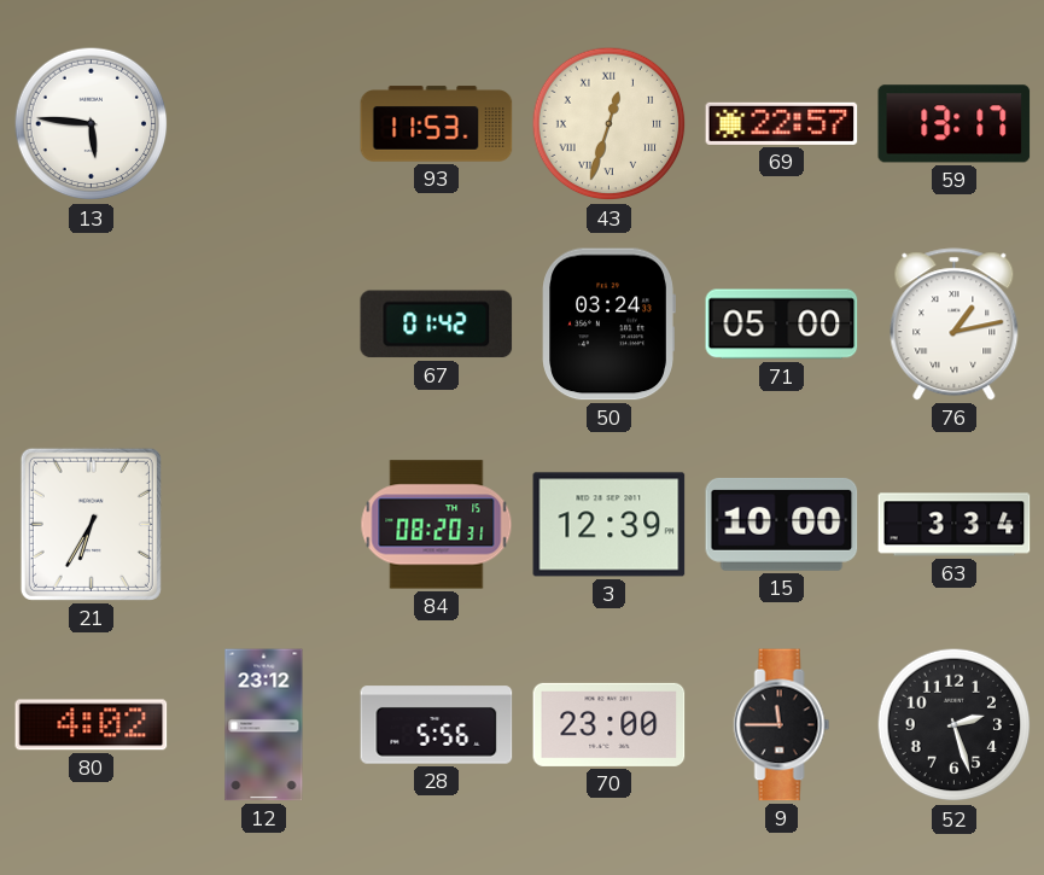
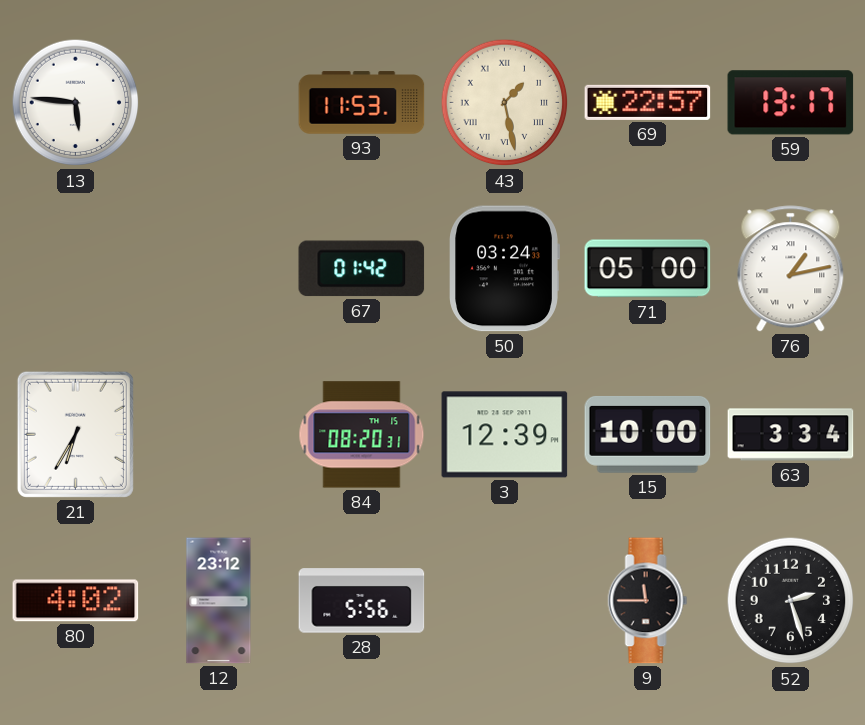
43: 12:33 -> 1:28
70: 23:00 -> none
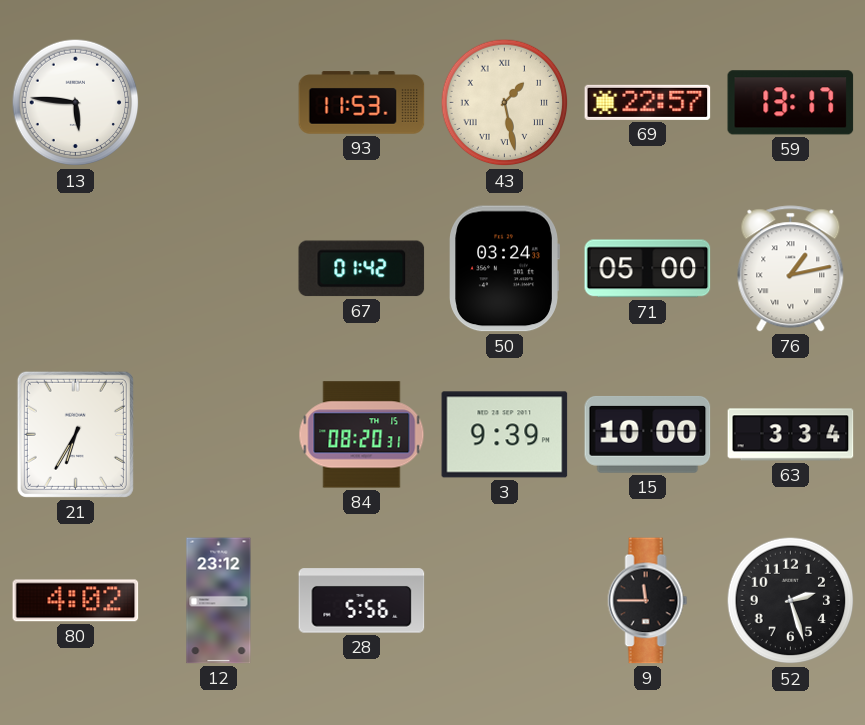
3: 12:39 -> 9:39
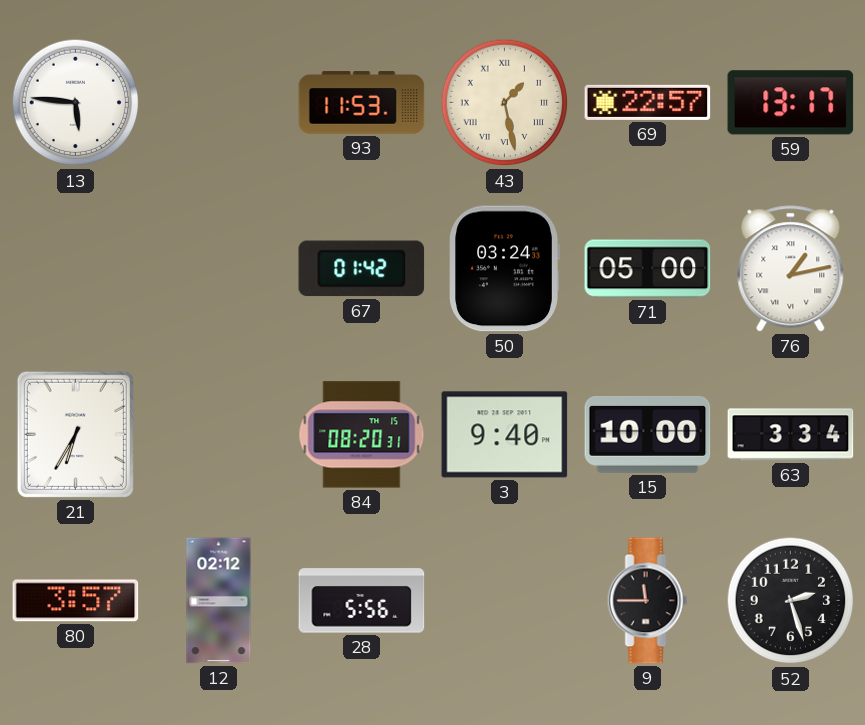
3: 9:39 -> 9:40
80: 4:02 -> 3:57
12: 23:12 -> 02:12
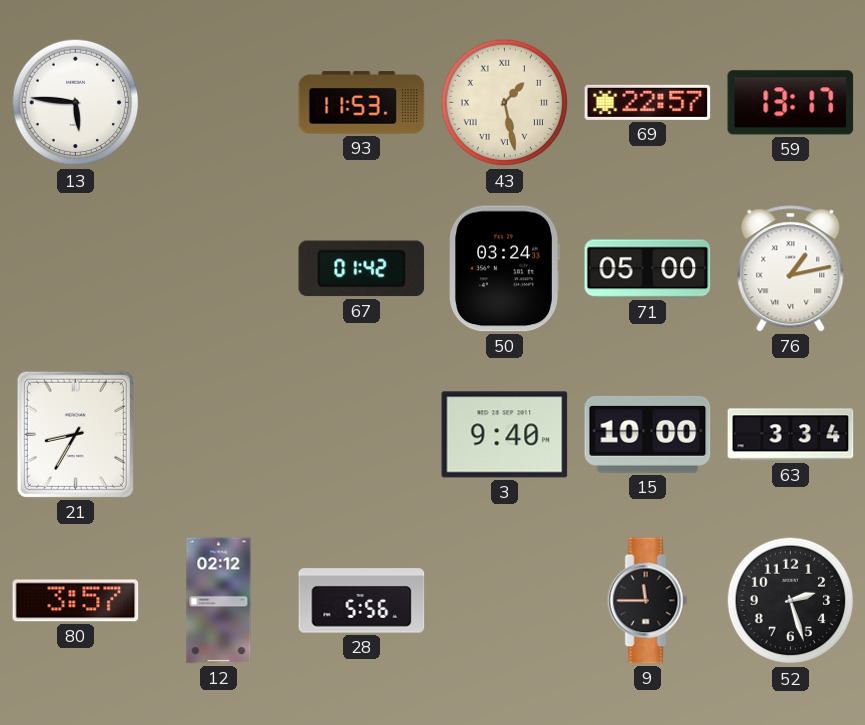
21: 6:35 -> 8:35
84: 08:20 -> none
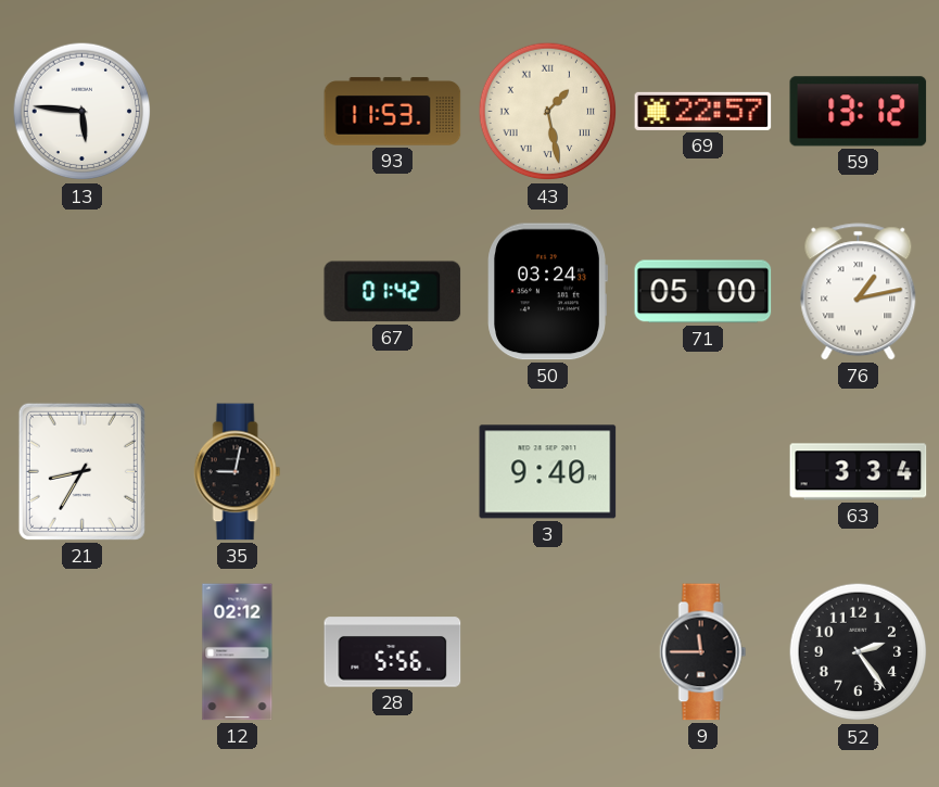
59: 13:17 -> 13:12
35: none -> 9:02
15: 10:00 -> none
80: 3:57 -> none
52: 2:27 -> 2:24
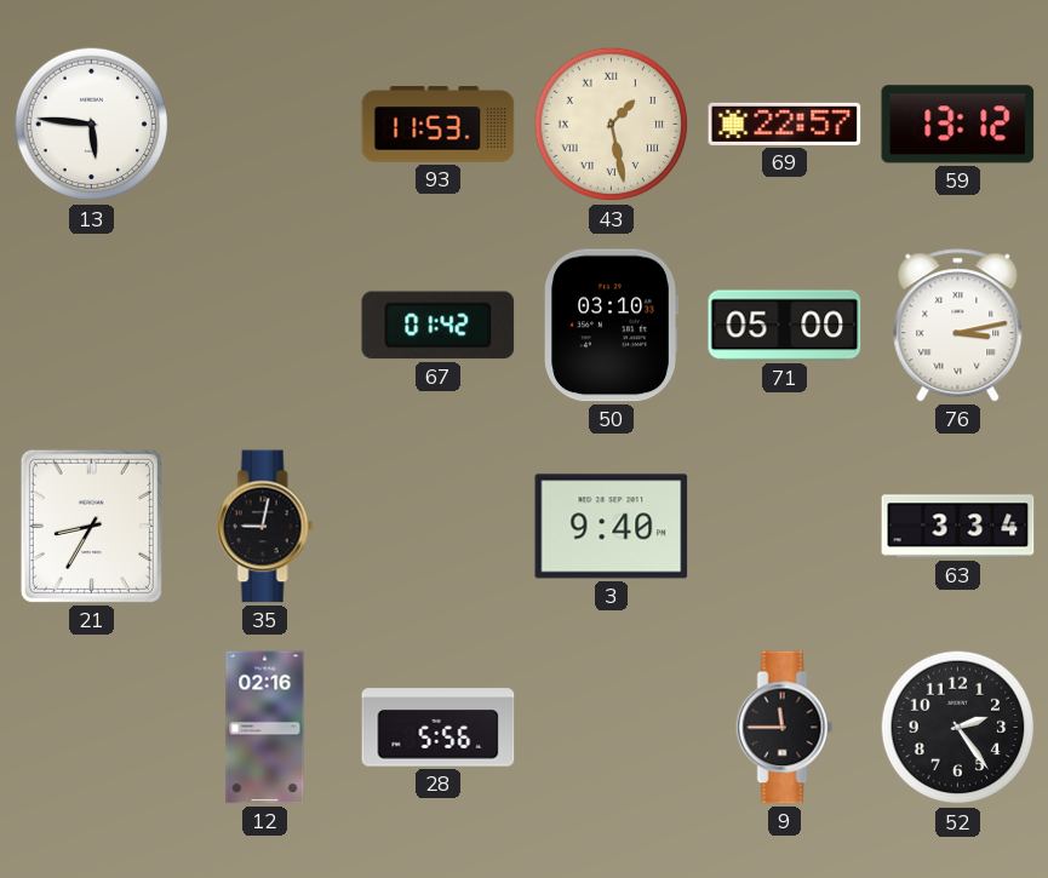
50: 03:24 -> 03:10
76: 1:13 -> 3:13
12: 02:12 -> 02:16
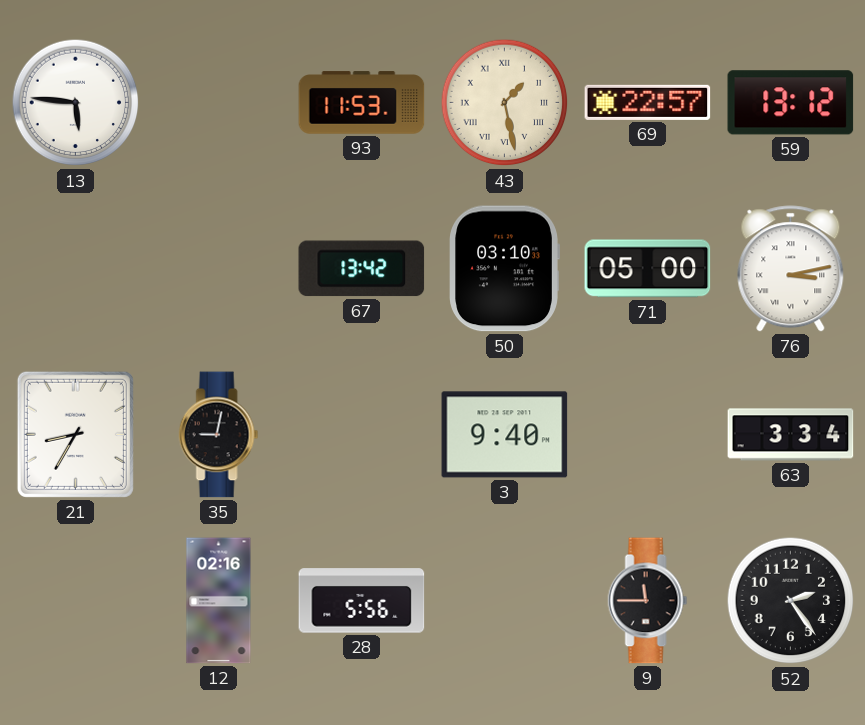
67: 01:42 -> 13:42
